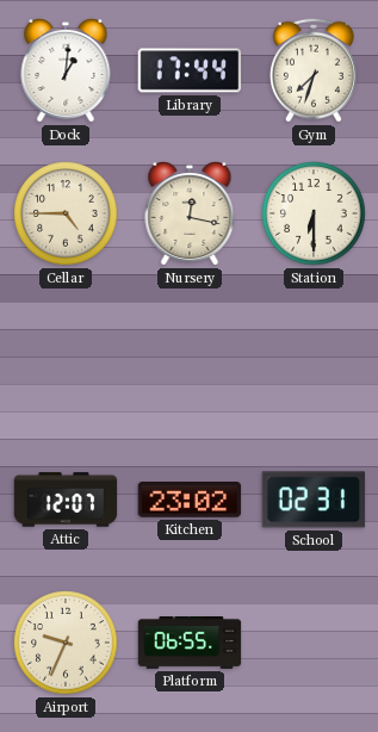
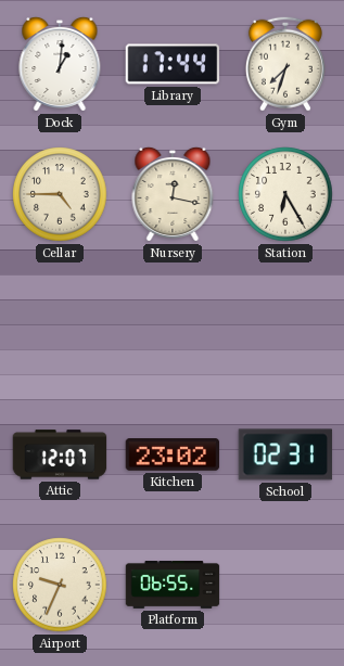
Station: 6:30 -> 6:25
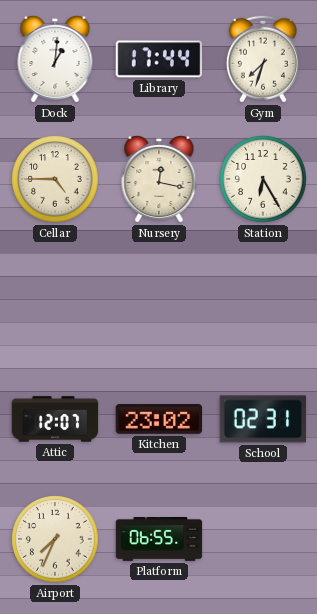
Airport: 9:34 -> 7:34
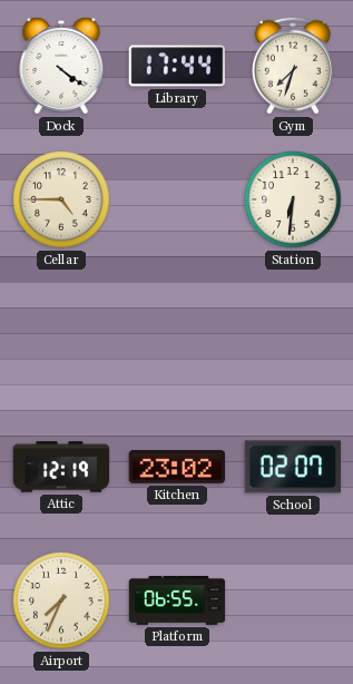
Dock: 1:01 -> 4:21
Nursery: 12:17 -> none
Station: 6:25 -> 6:31
Attic: 12:07 -> 12:19
School: 02:31 -> 02:07
